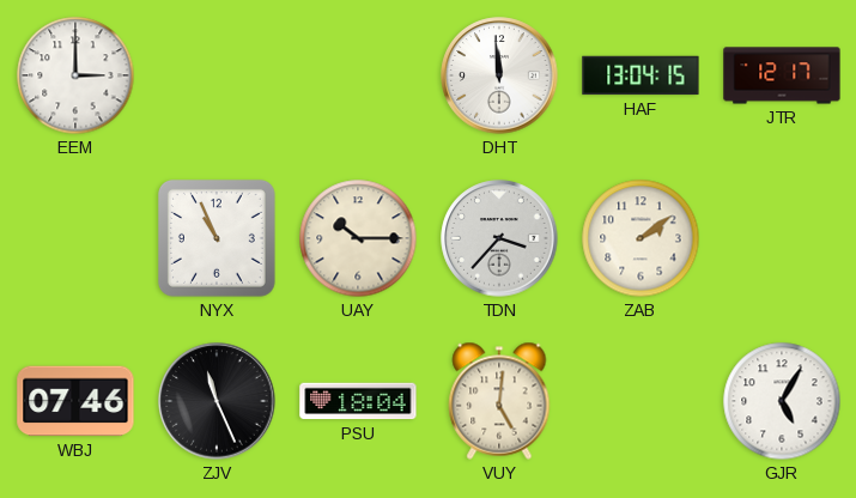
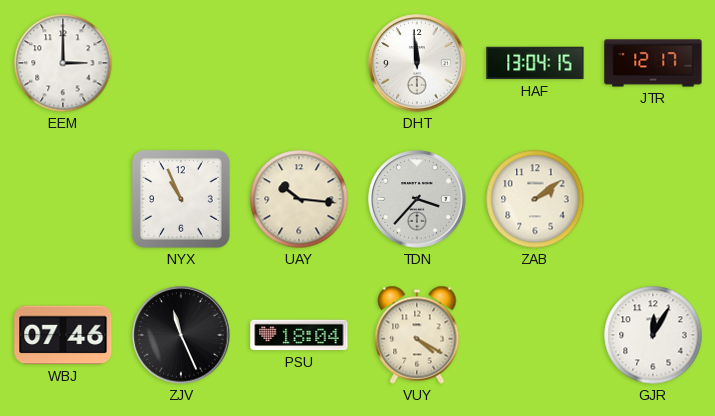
UAY: 10:15 -> 10:16
VUY: 5:01 -> 4:20
GJR: 5:05 -> 12:05
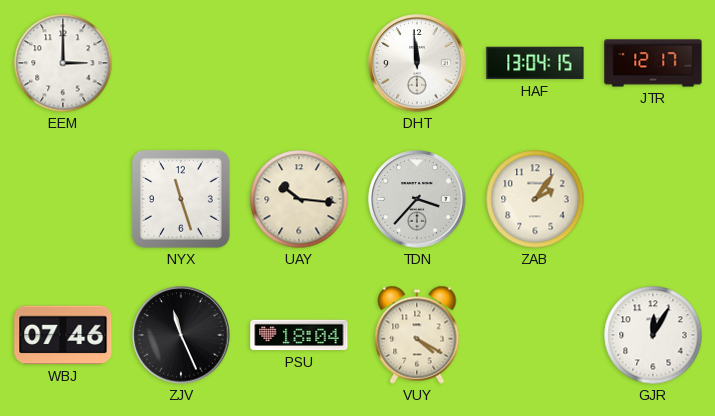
NYX: 10:56 -> 11:27
ZAB: 2:09 -> 2:06
